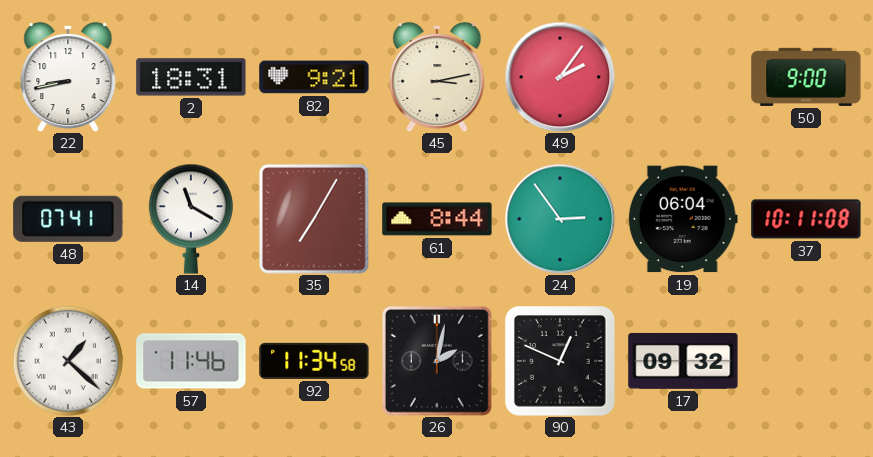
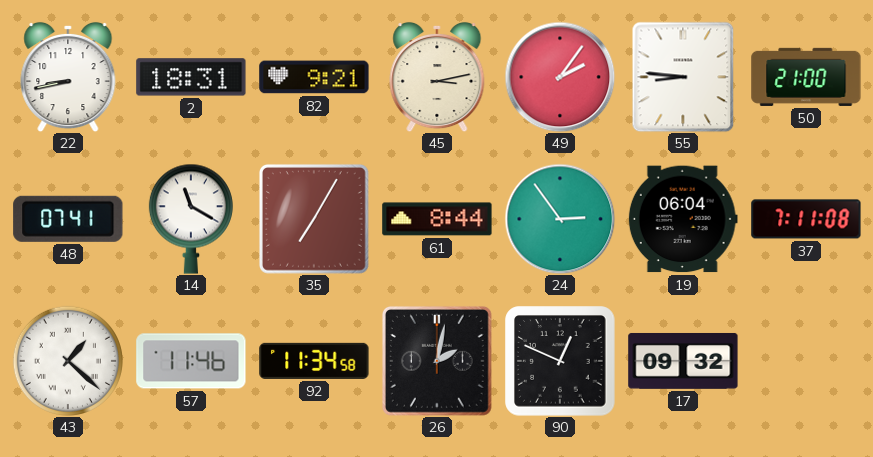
55: none -> 8:46
50: 9:00 -> 21:00
37: 10:11 -> 7:11
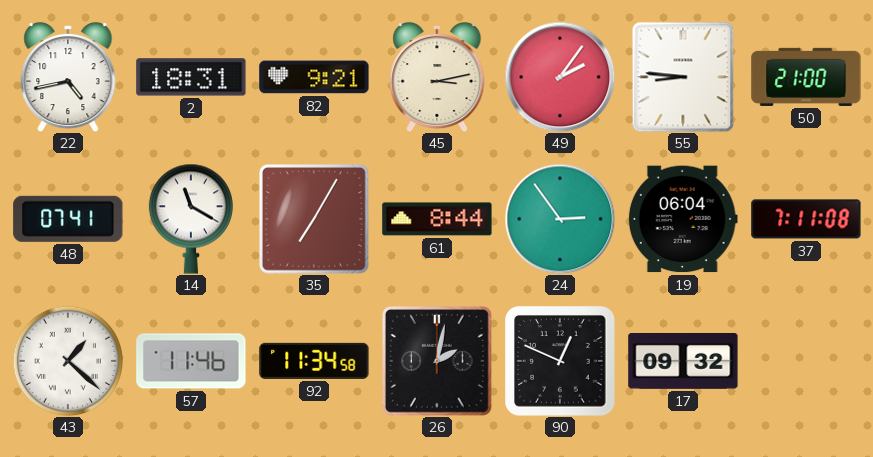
22: 8:43 -> 4:43
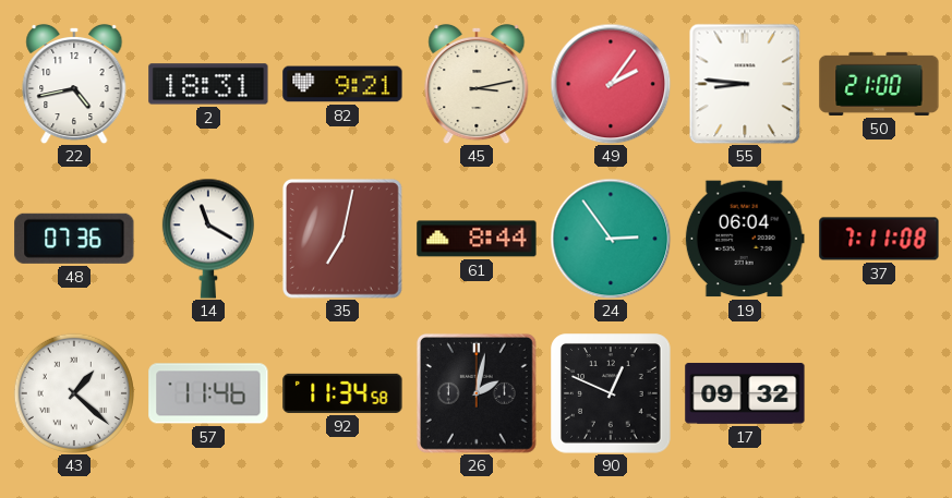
48: 07:41 -> 07:36
35: 7:05 -> 7:02
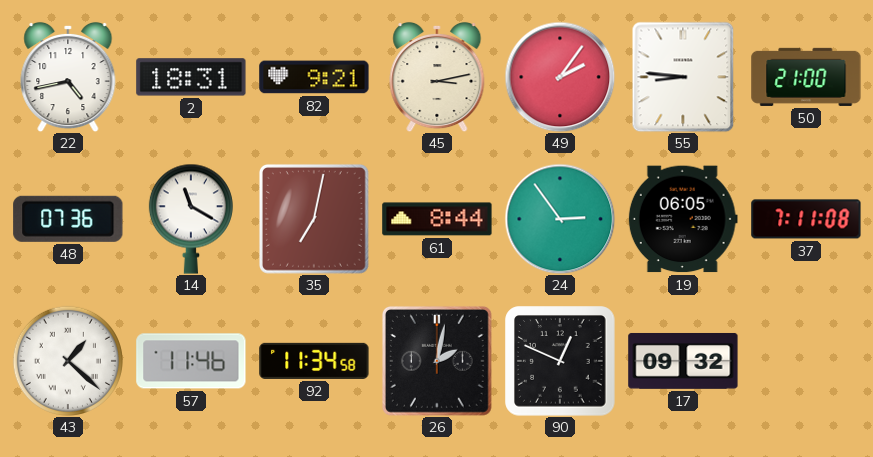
19: 06:04 -> 06:05
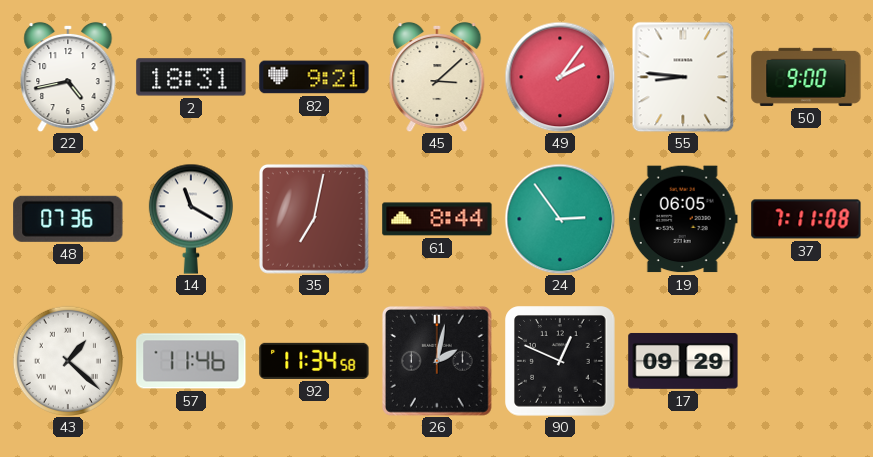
45: 3:13 -> 3:08
50: 21:00 -> 9:00
17: 09:32 -> 09:29
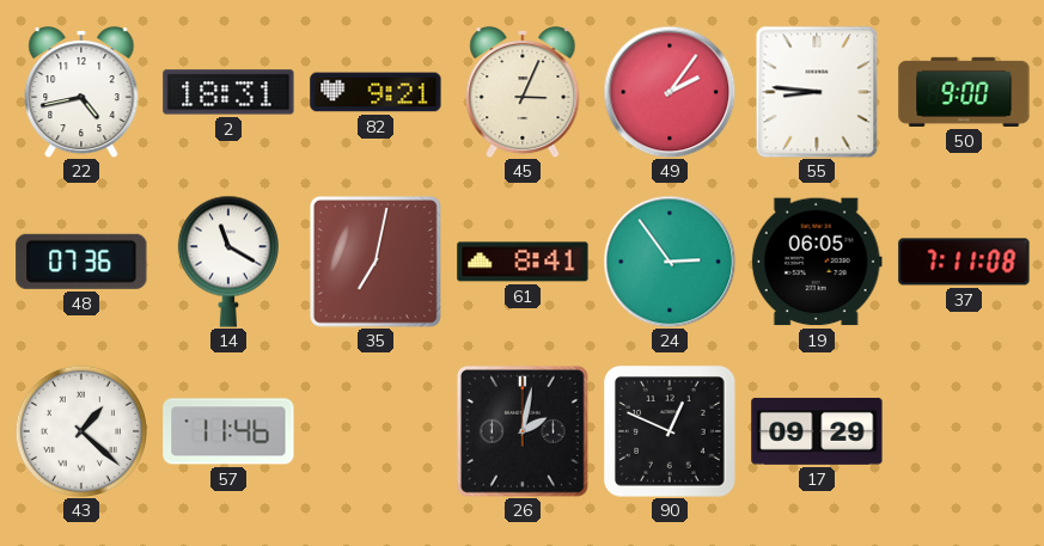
45: 3:08 -> 3:04
61: 8:44 -> 8:41
92: 11:34 -> none
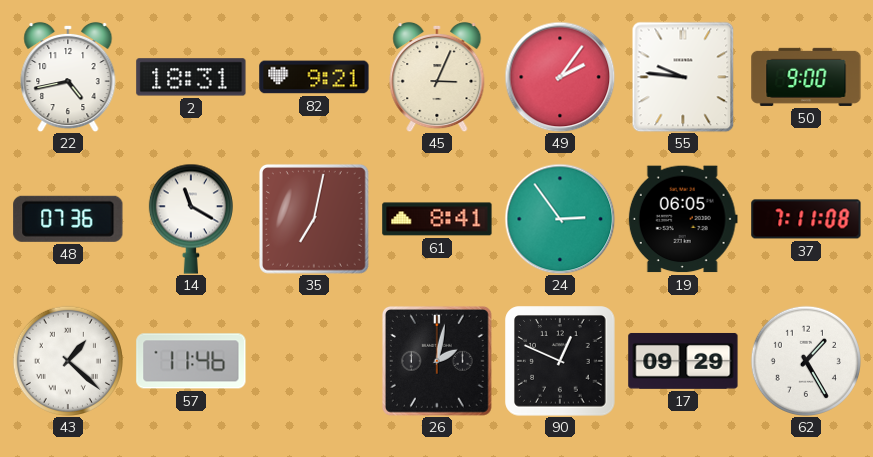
55: 8:46 -> 9:46
62: none -> 1:25
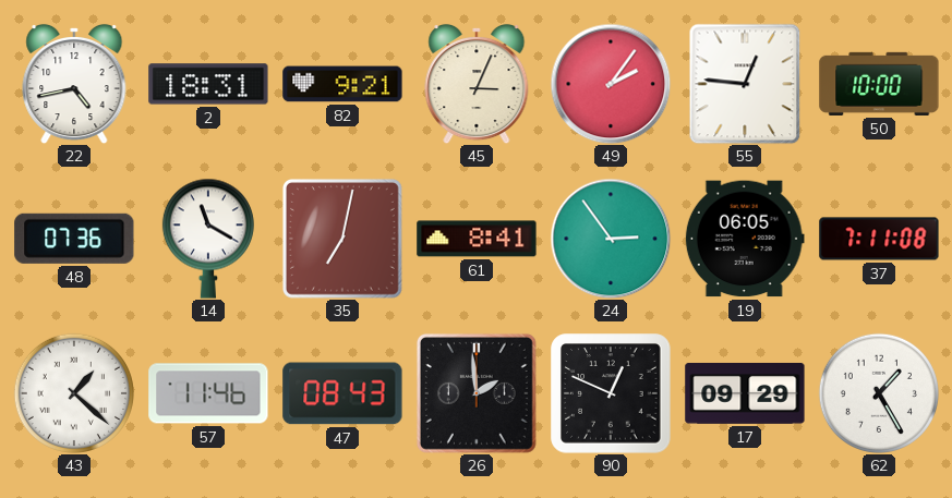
55: 9:46 -> 12:46
50: 9:00 -> 10:00
47: none -> 08:43
26: 2:02 -> 1:59
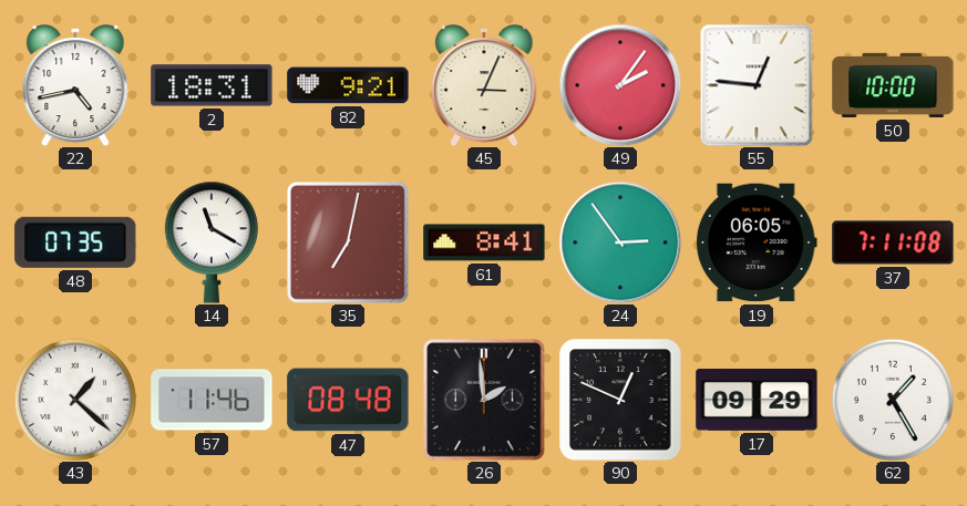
48: 07:36 -> 07:35
47: 08:43 -> 08:48
